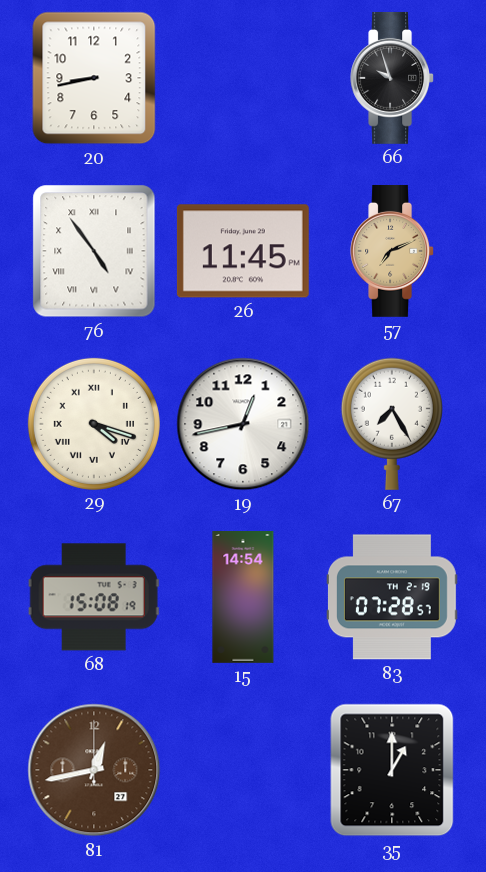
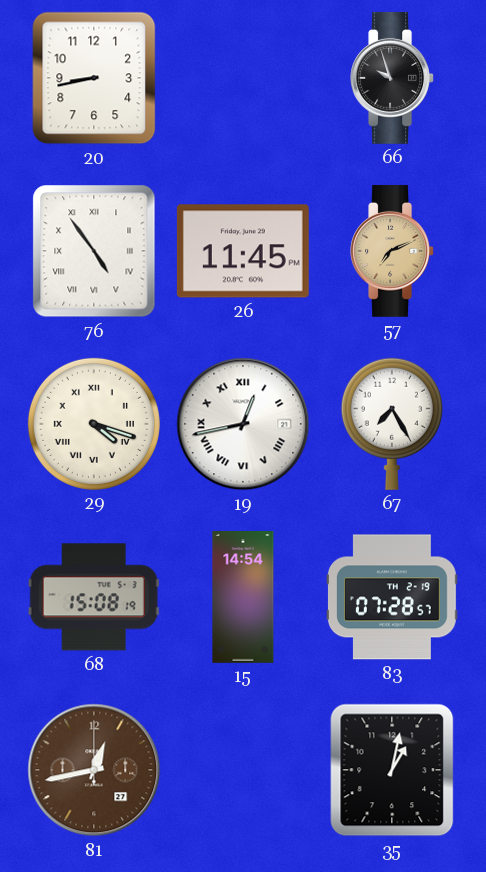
19 numerals: Arabic -> Roman
35: 1:00 -> 1:02
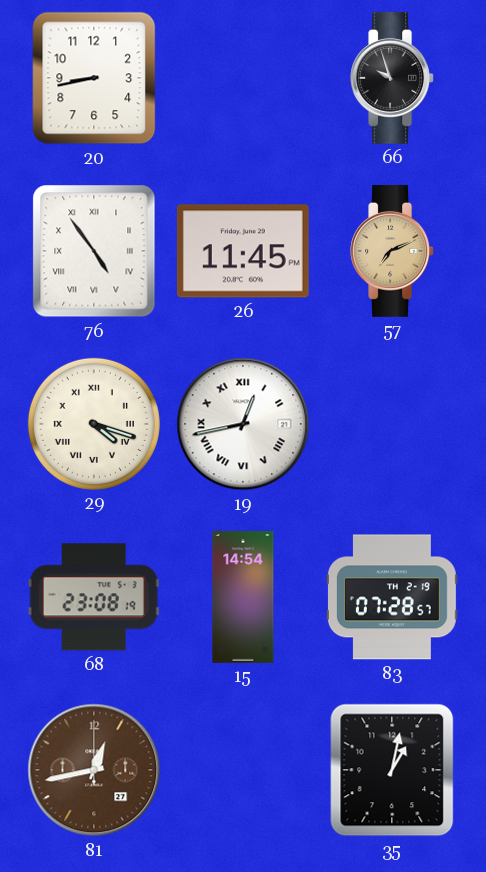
67: 7:25 -> none
68: 15:08 -> 23:08
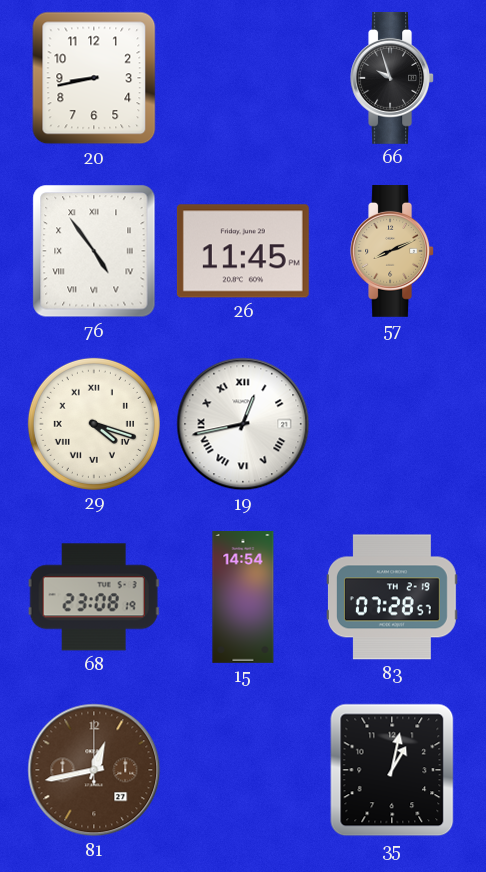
57: 7:11 -> 8:11
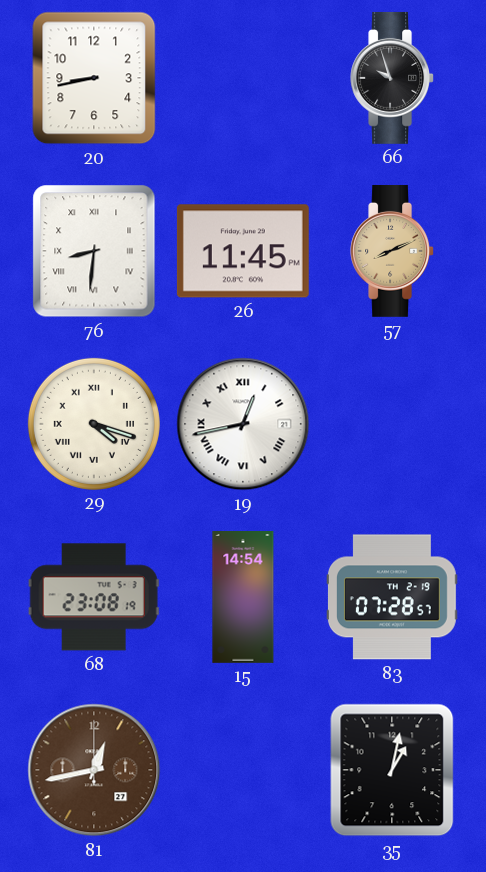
76: 4:54 -> 8:31
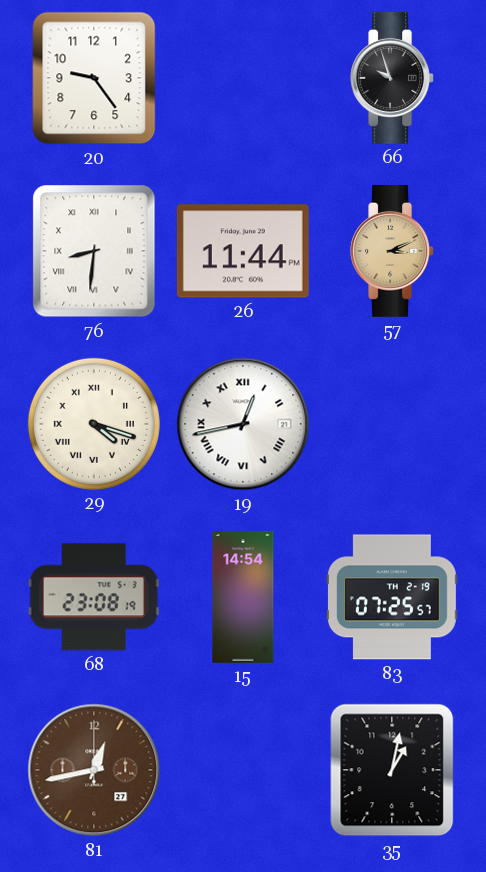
20: 8:43 -> 9:24
26: 11:45 -> 11:44
57: 8:11 -> 3:11
83: 07:28 -> 07:25
